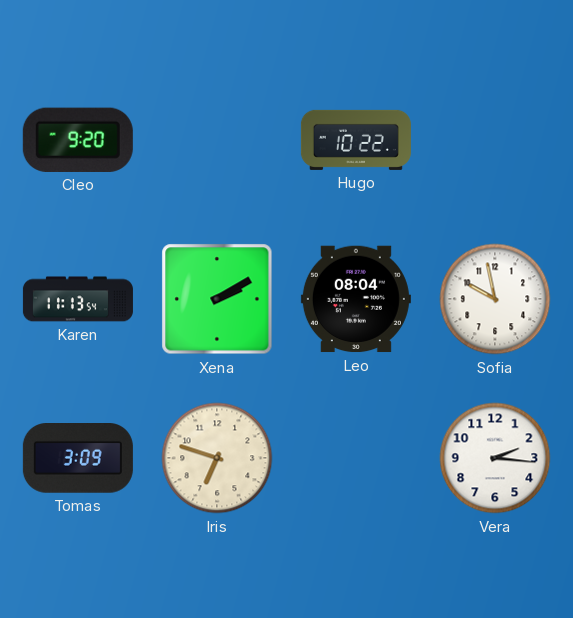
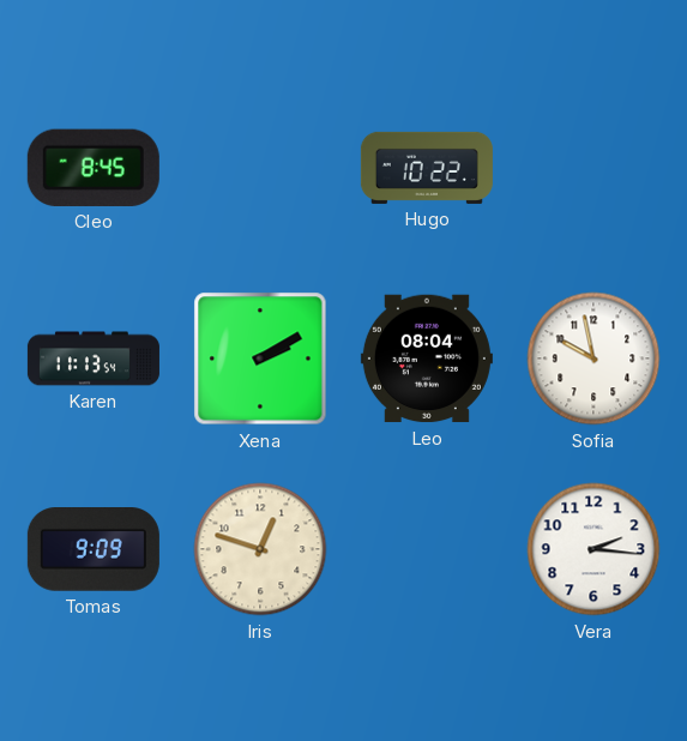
Cleo: 9:20 -> 8:45
Tomas: 3:09 -> 9:09
Iris: 6:48 -> 12:48
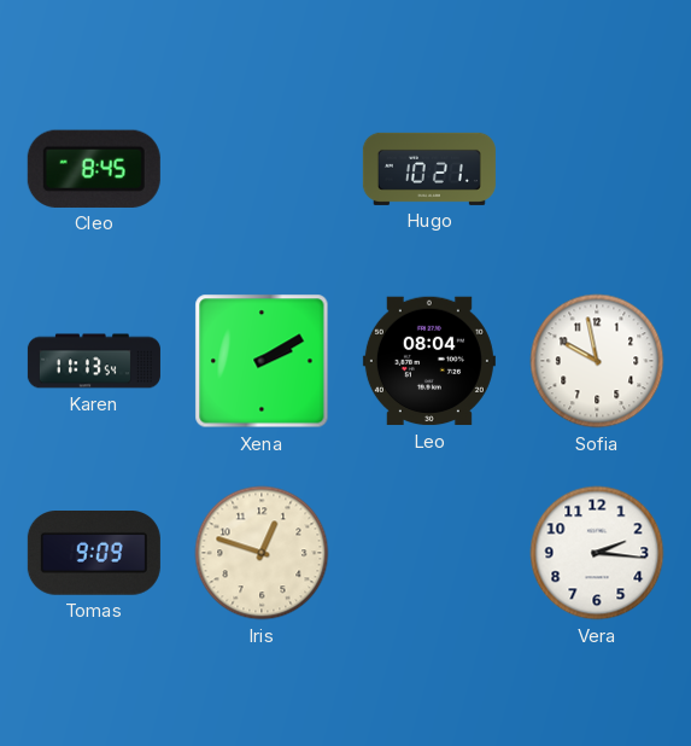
Hugo: 10:22 -> 10:21
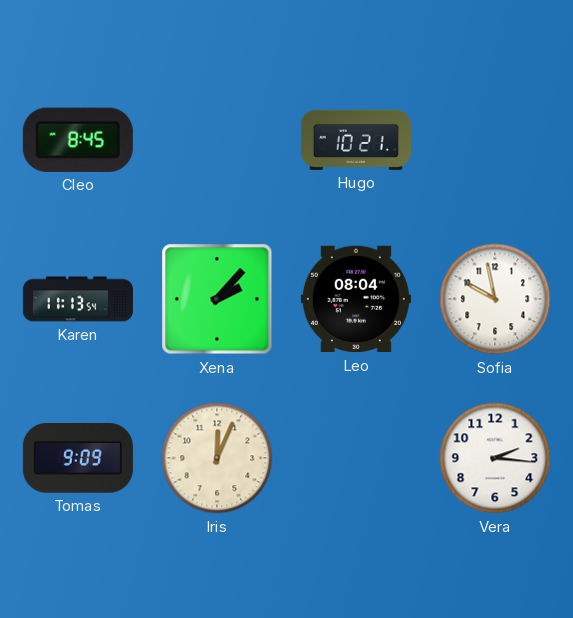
Xena: 2:10 -> 2:07
Iris: 12:48 -> 12:04
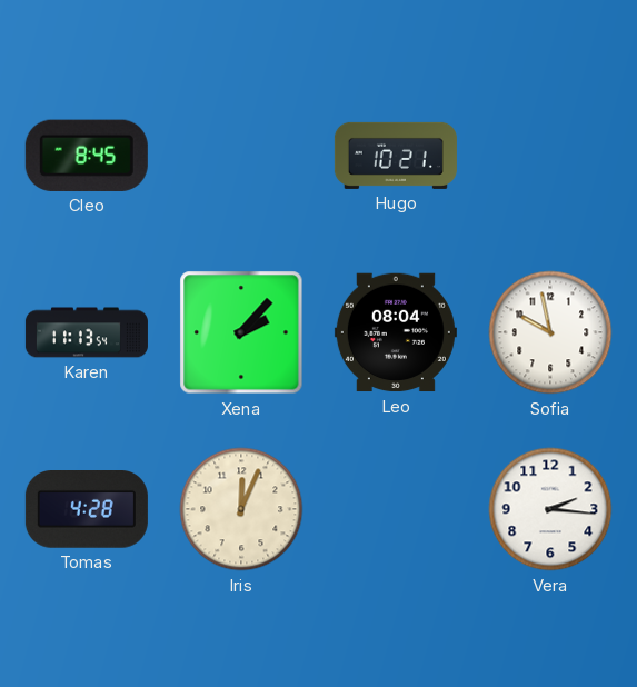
Tomas: 9:09 -> 4:28
